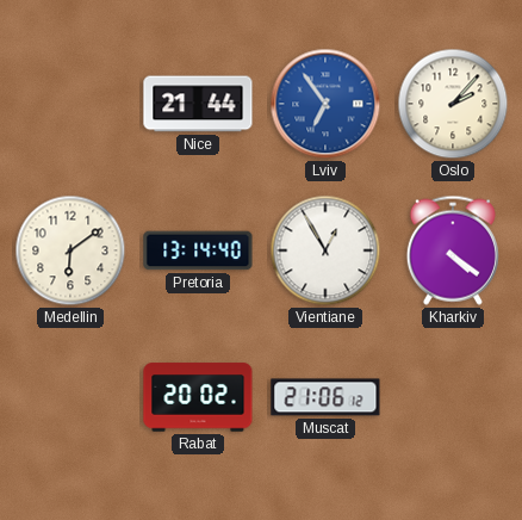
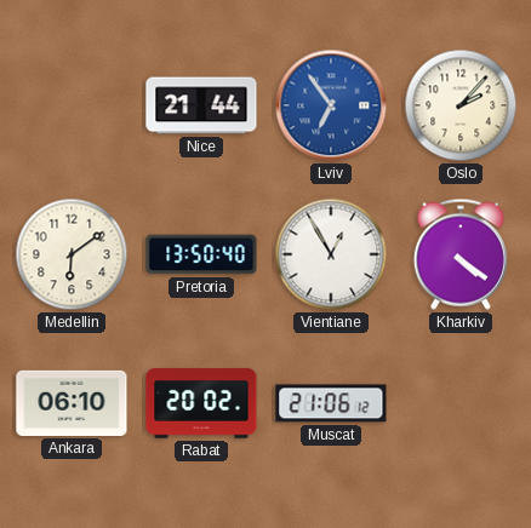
Pretoria: 13:14 -> 13:50
Ankara: none -> 06:10
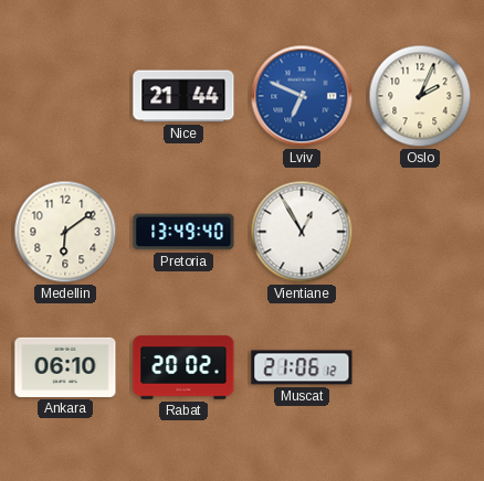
Lviv: 6:54 -> 6:49
Oslo: 2:07 -> 2:04
Pretoria: 13:50 -> 13:49
Kharkiv: 4:21 -> none
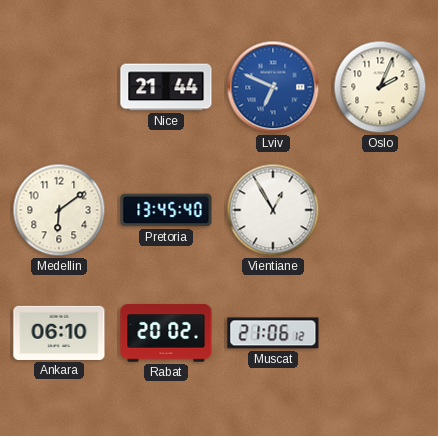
Pretoria: 13:49 -> 13:45
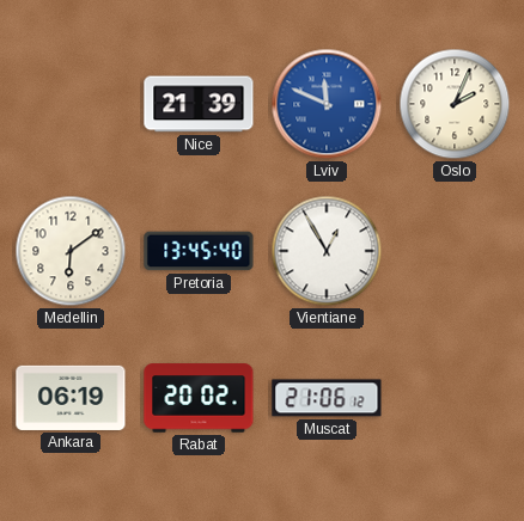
Nice: 21:44 -> 21:39
Lviv: 6:49 -> 11:49
Ankara: 06:10 -> 06:19
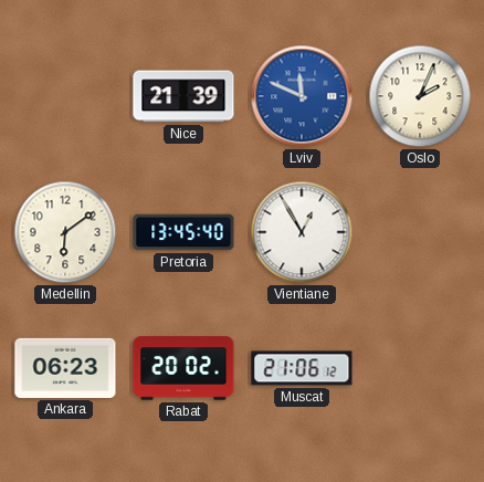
Ankara: 06:19 -> 06:23
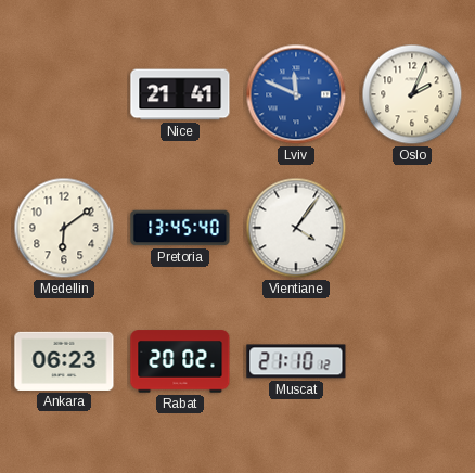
Nice: 21:39 -> 21:41
Vientiane: 12:55 -> 4:06
Muscat: 21:06 -> 21:10
